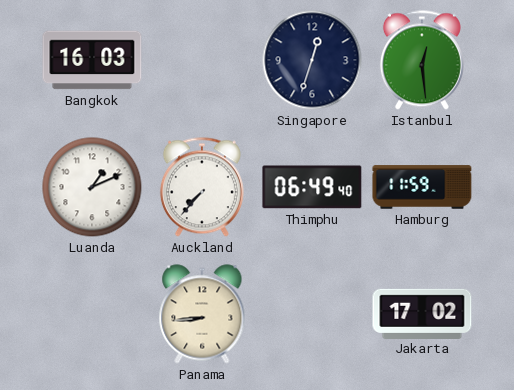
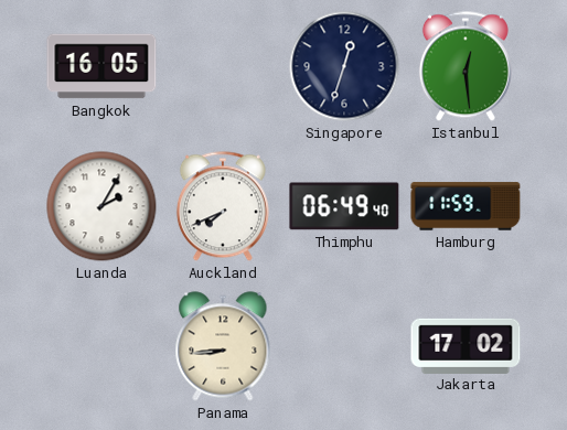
Bangkok: 16:03 -> 16:05
Luanda: 1:11 -> 2:05
Auckland: 7:37 -> 7:41
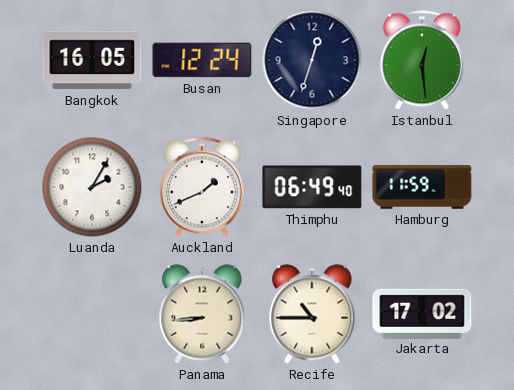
Busan: none -> 12:24
Auckland: 7:41 -> 1:41
Recife: none -> 10:45
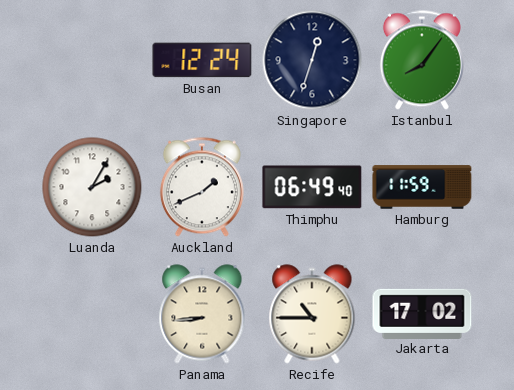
Bangkok: 16:05 -> none
Istanbul: 12:29 -> 8:06
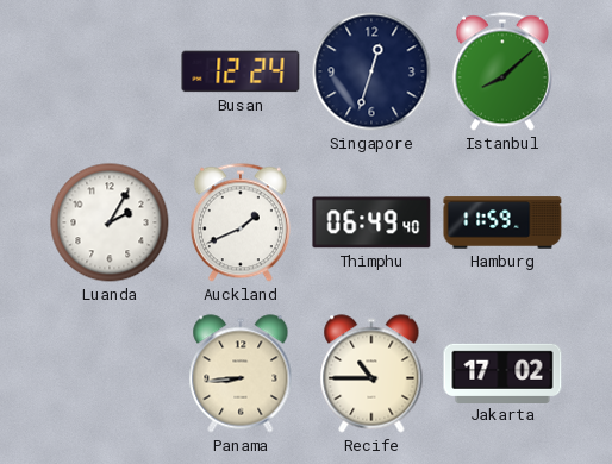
Istanbul: 8:06 -> 8:08
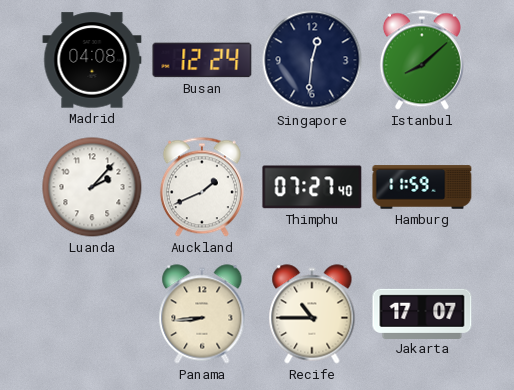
Madrid: none -> 04:08
Singapore: 12:33 -> 12:31
Luanda: 2:05 -> 2:07
Thimphu: 06:49 -> 07:27
Jakarta: 17:02 -> 17:07
